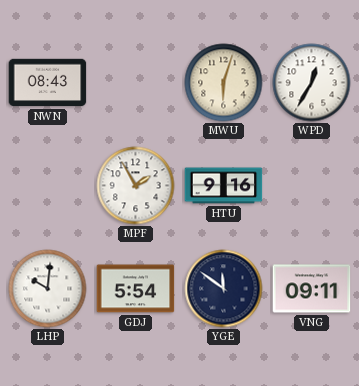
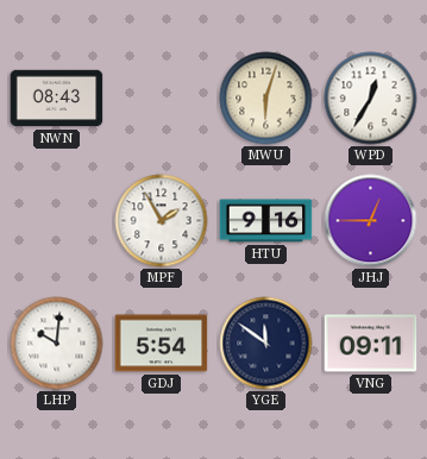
JHJ: none -> 12:45
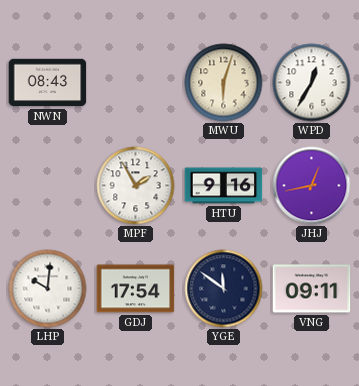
JHJ: 12:45 -> 12:43
GDJ: 5:54 -> 17:54
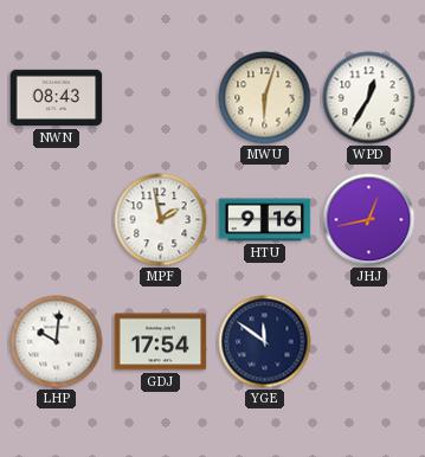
MPF: 1:55 -> 1:58
VNG: 09:11 -> none
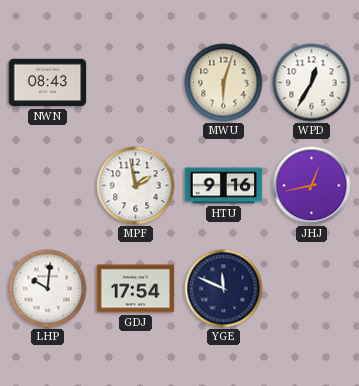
YGE: 11:51 -> 11:49
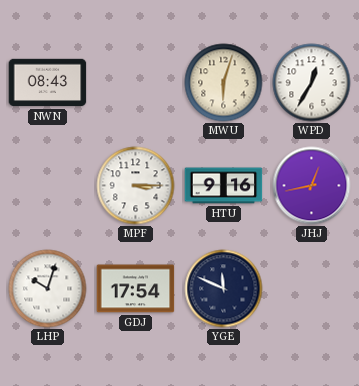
MPF: 1:58 -> 3:15
LHP: 10:01 -> 10:03
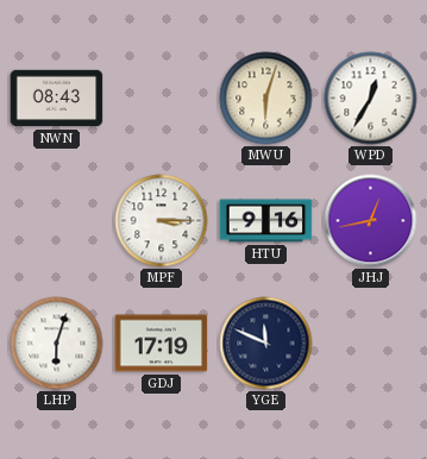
LHP: 10:03 -> 6:03
GDJ: 17:54 -> 17:19
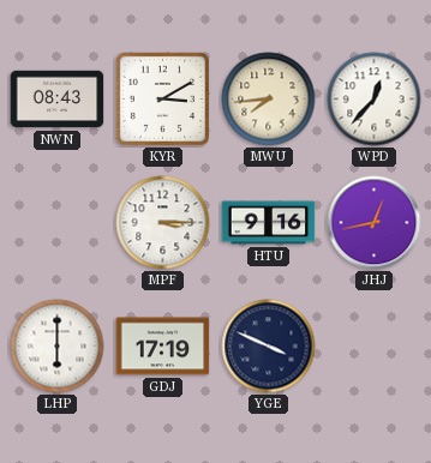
KYR: none -> 3:10
MWU: 6:03 -> 7:44
WPD: 12:35 -> 12:37
LHP: 6:03 -> 6:00
YGE: 11:49 -> 3:49
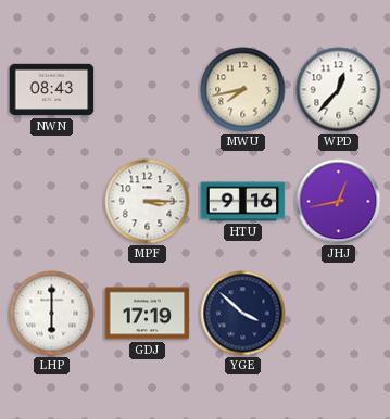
KYR: 3:10 -> none
MWU: 7:44 -> 7:43
YGE: 3:49 -> 3:52
